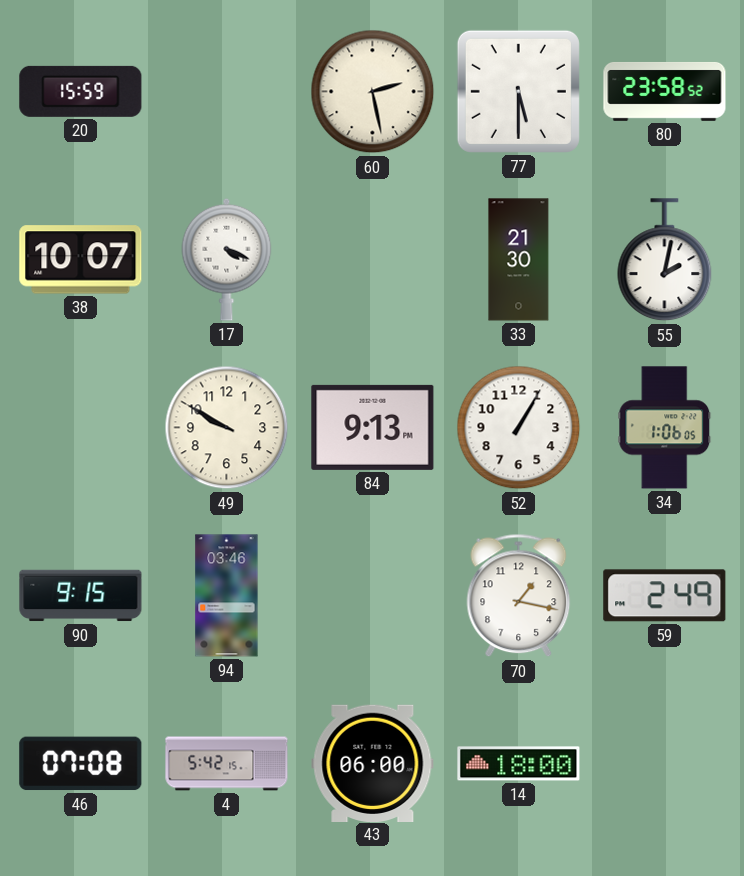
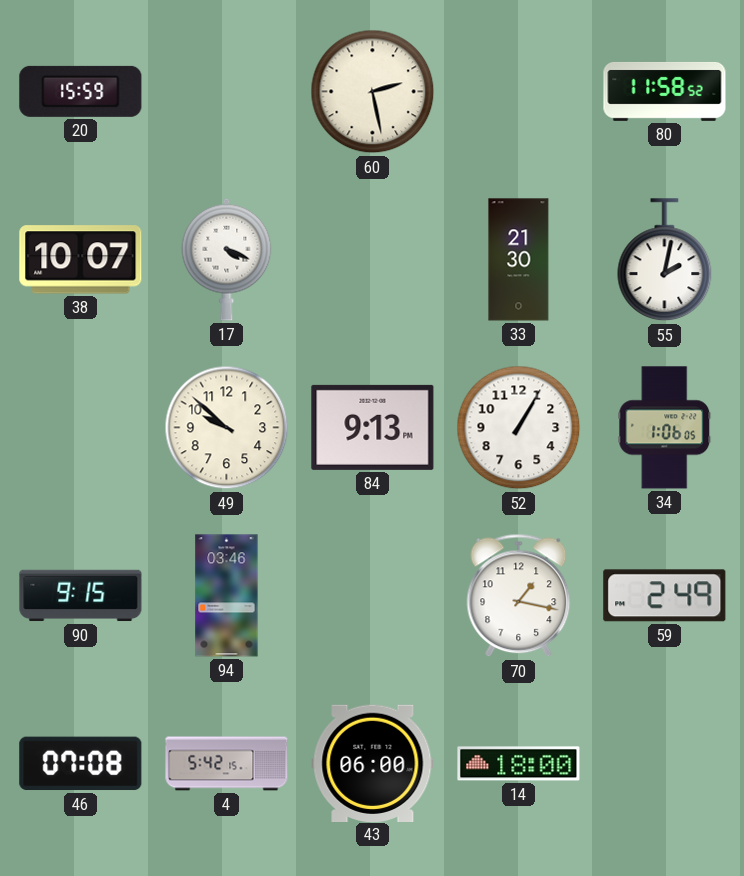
77: 5:30 -> none
80: 23:58 -> 11:58
49: 9:50 -> 9:52
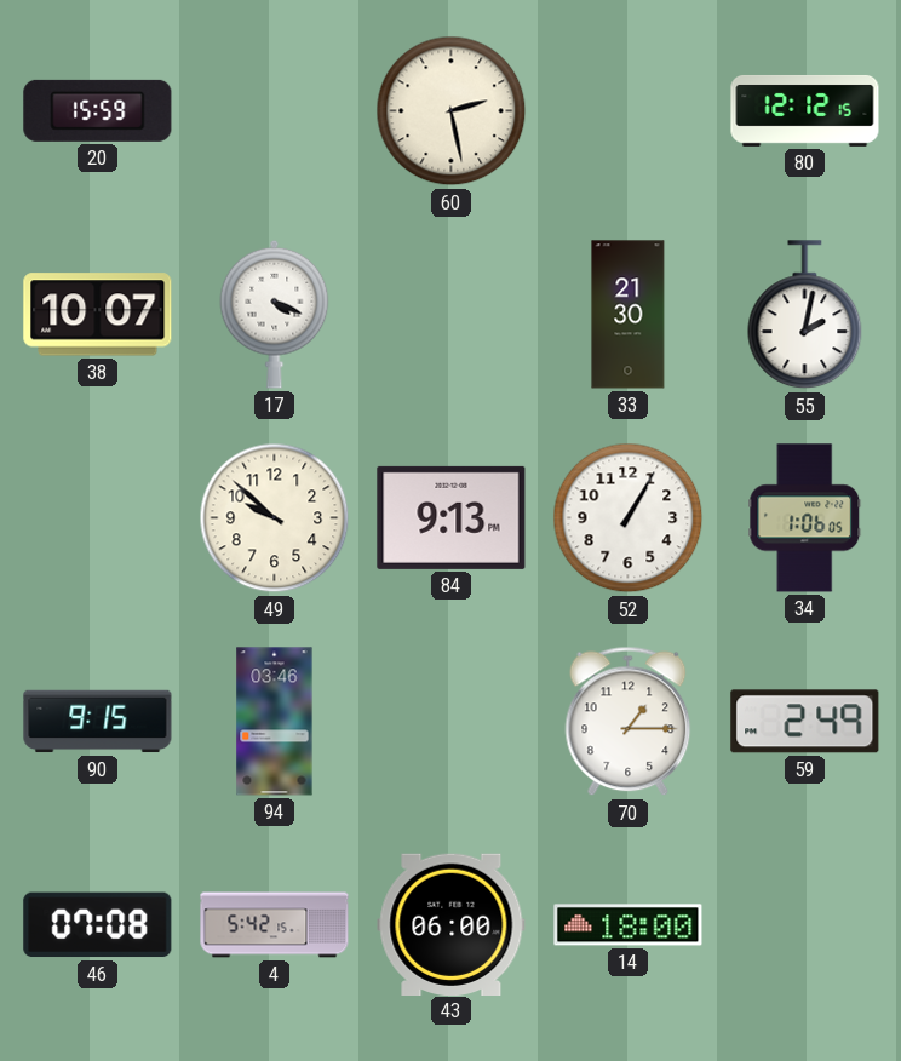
80: 11:58 -> 12:12
70: 1:17 -> 1:15
